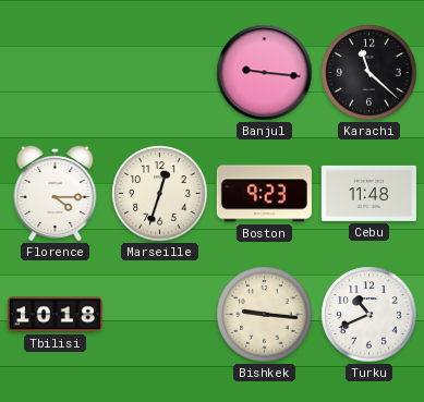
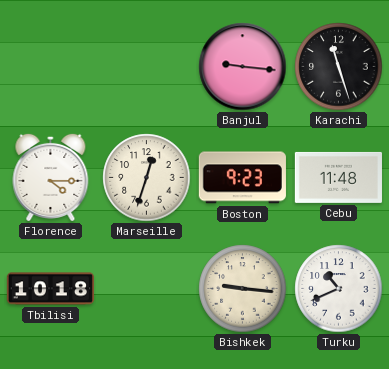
Karachi: 11:22 -> 11:27
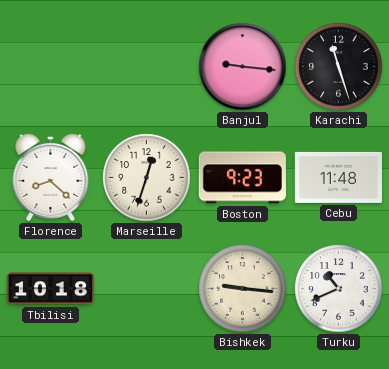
Florence: 4:15 -> 8:22
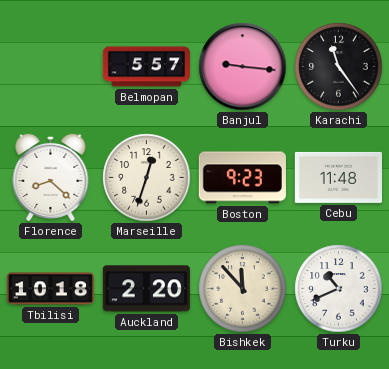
Belmopan: none -> 5:57
Karachi: 11:27 -> 11:24
Auckland: none -> 2:20
Bishkek: 9:16 -> 11:53
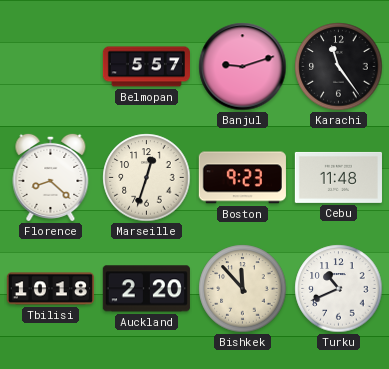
Banjul: 9:16 -> 9:12
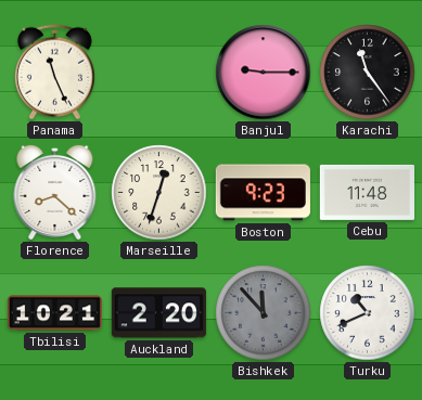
Panama: none -> 11:26
Belmopan: 5:57 -> none
Banjul: 9:12 -> 9:15
Tbilisi: 10:18 -> 10:21
Bishkek dial: cream -> grey
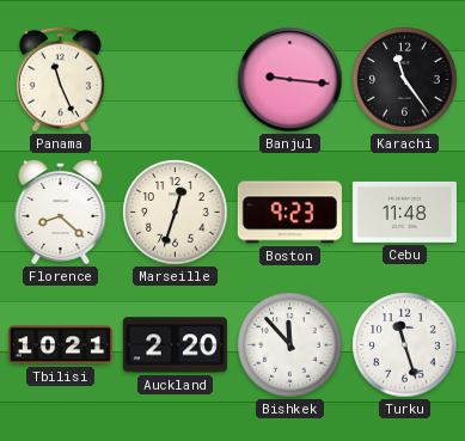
Banjul: 9:15 -> 9:16
Bishkek dial: grey -> white
Turku: 10:41 -> 11:27
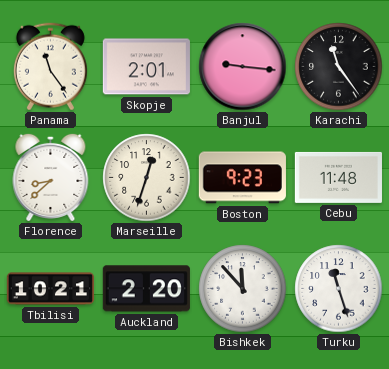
Panama: 11:26 -> 11:24
Skopje: none -> 2:01
Florence: 8:22 -> 8:38
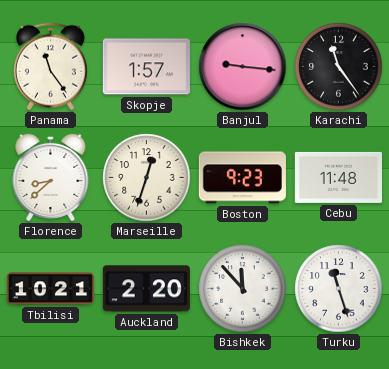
Skopje: 2:01 -> 1:57
